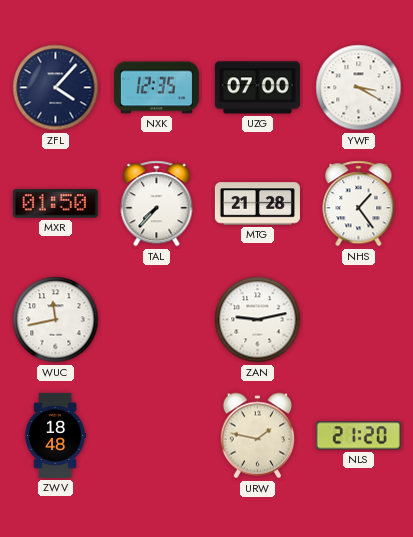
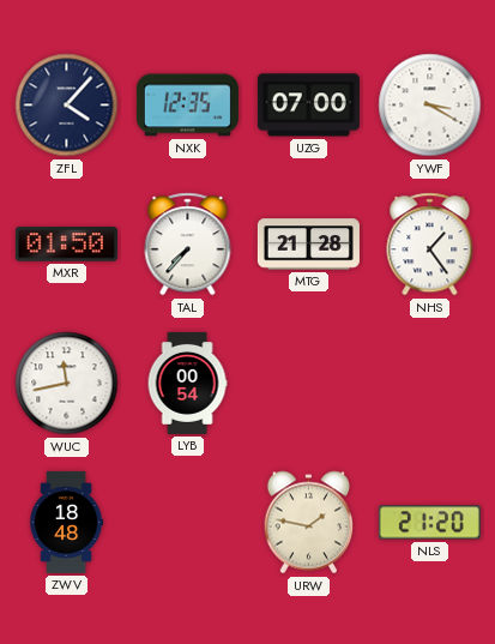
LYB: none -> 00:54
ZAN: 9:13 -> none
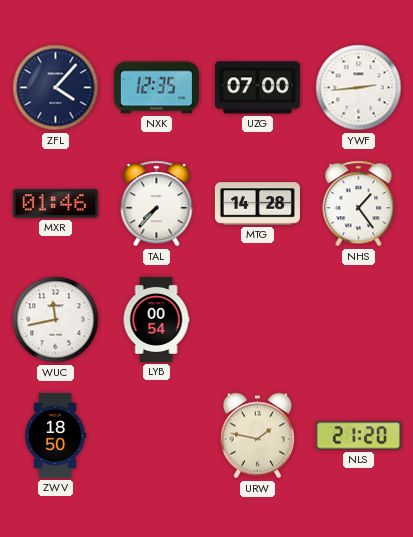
YWF: 3:20 -> 2:44
MXR: 01:50 -> 01:46
MTG: 21:28 -> 14:28
ZWV: 18:48 -> 18:50
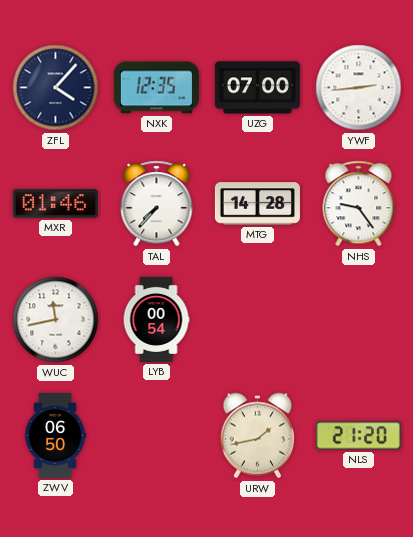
NHS: 1:24 -> 9:24
ZWV: 18:50 -> 06:50
URW: 1:47 -> 1:43
